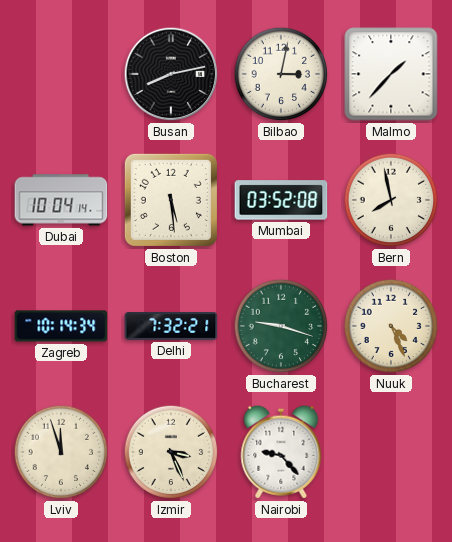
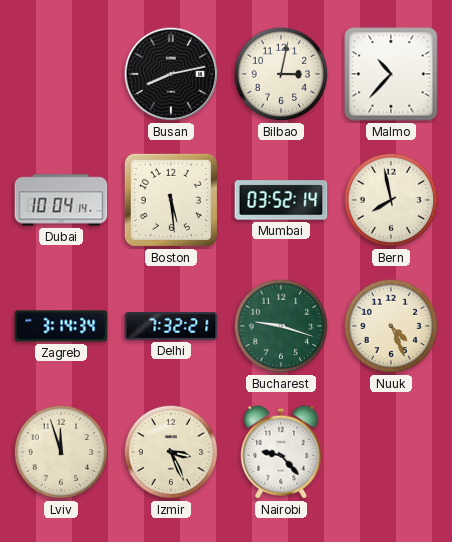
Malmo: 1:37 -> 10:37
Mumbai: 03:52:08 -> 03:52:14
Zagreb: 10:14 -> 3:14
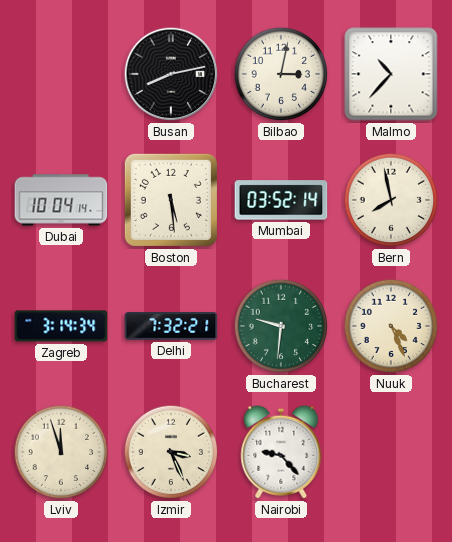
Bucharest: 9:18 -> 9:31
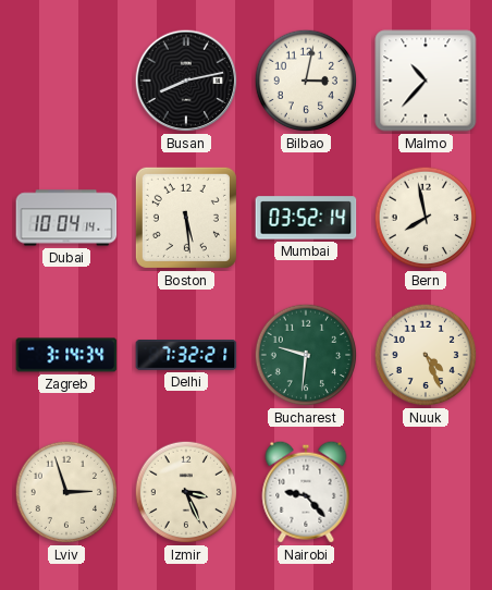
Lviv: 11:57 -> 2:57
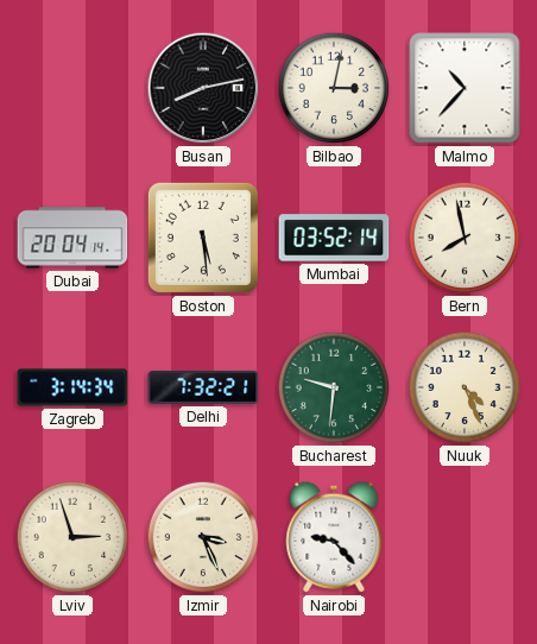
Dubai: 10:04 -> 20:04
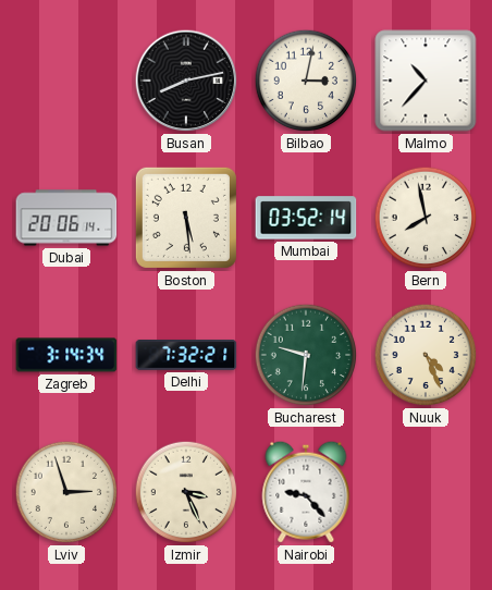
Dubai: 20:04 -> 20:06
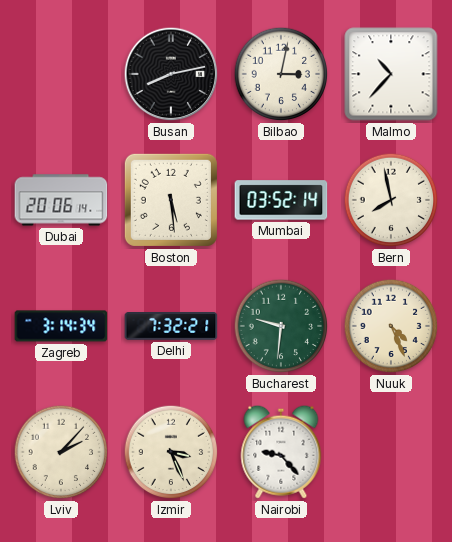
Lviv: 2:57 -> 2:07
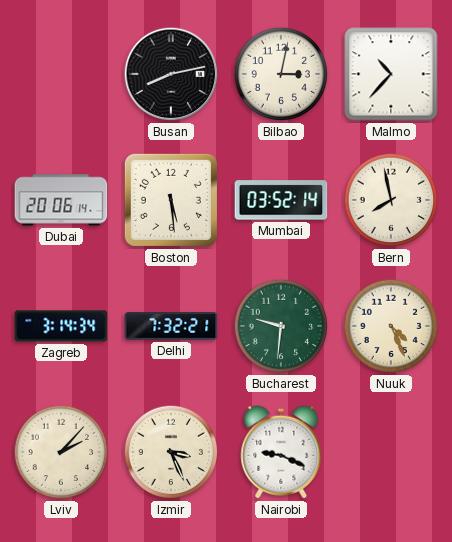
Nairobi: 9:23 -> 9:19
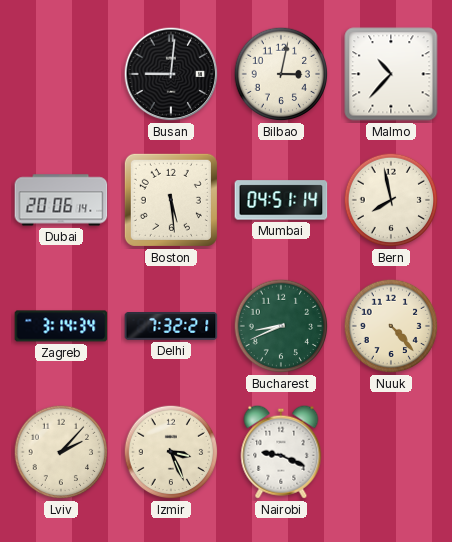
Busan: 8:13 -> 9:01
Mumbai: 03:52 -> 04:51
Bucharest: 9:31 -> 8:41
Nuuk: 4:26 -> 4:23
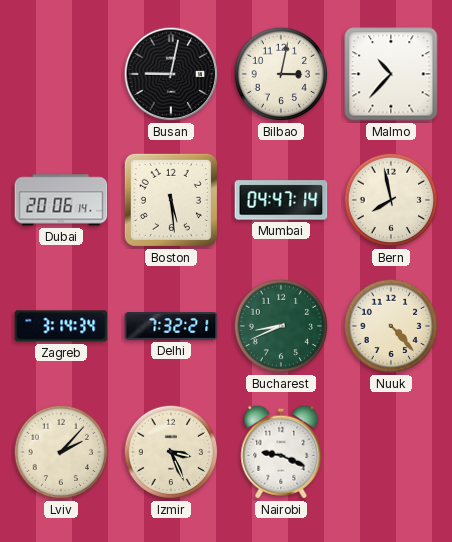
Busan: 9:01 -> 9:02
Mumbai: 04:51 -> 04:47
